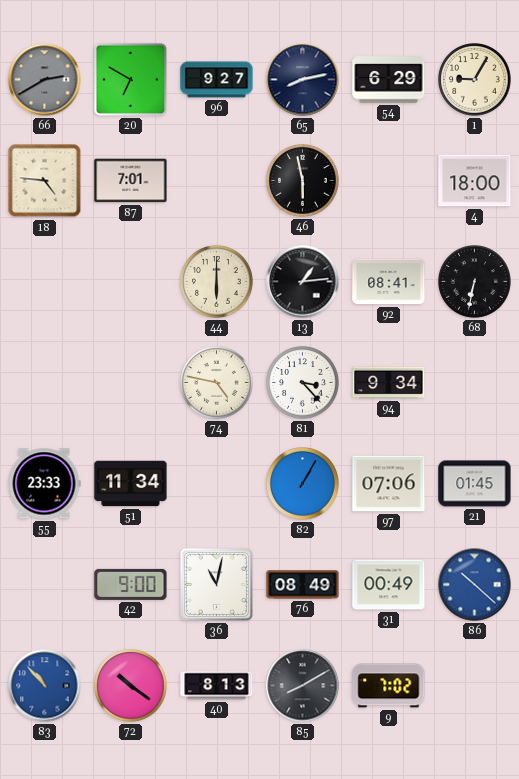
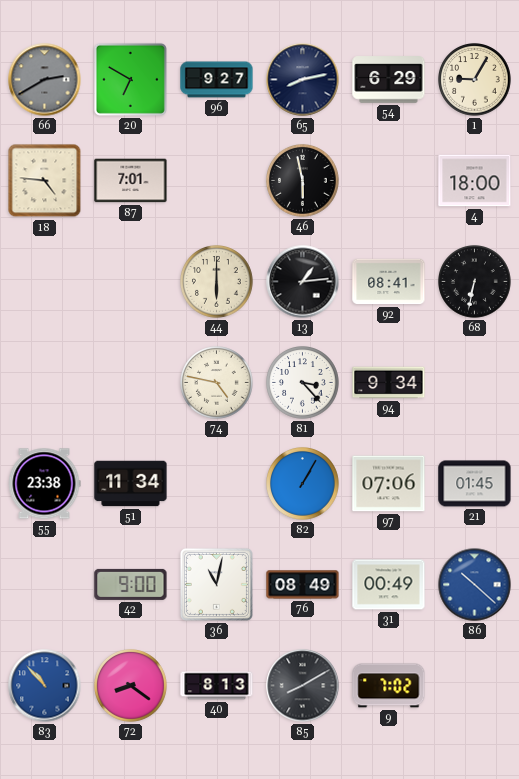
55: 23:33 -> 23:38
72: 10:21 -> 8:21
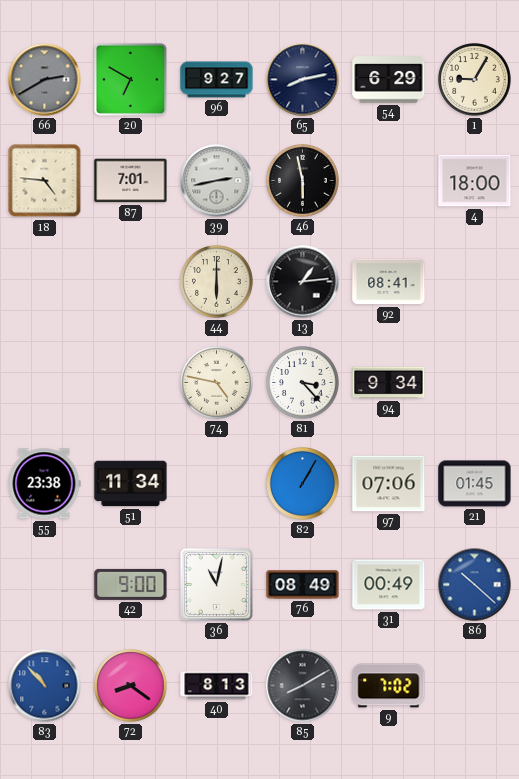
39: none -> 2:43
68: 6:32 -> none
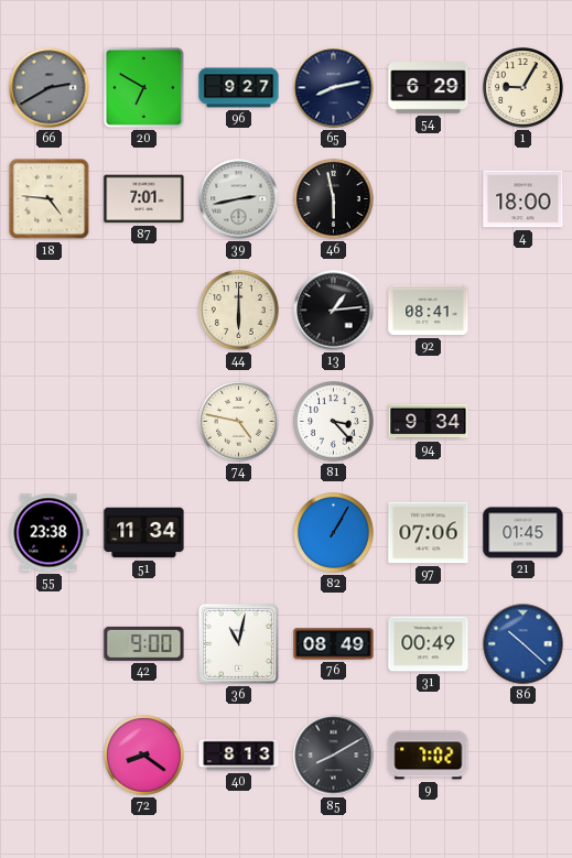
83: 10:53 -> none
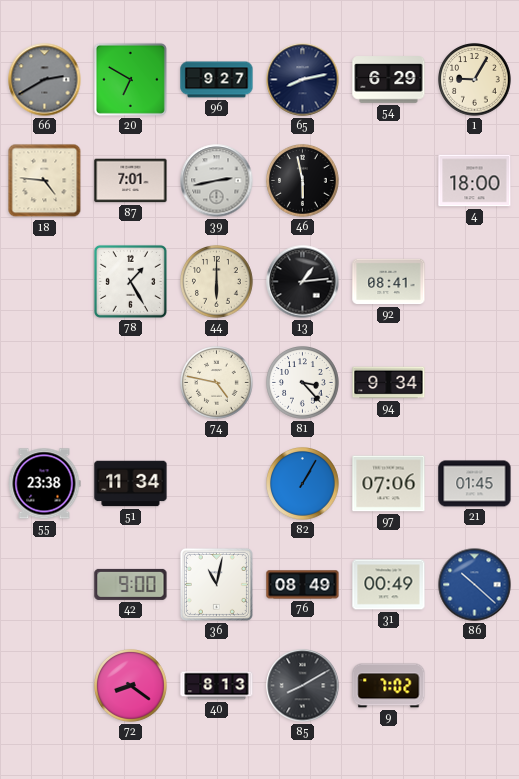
78: none -> 1:25
